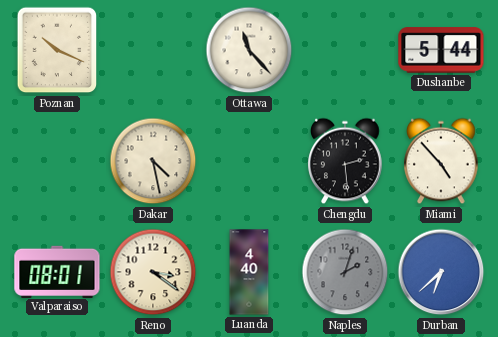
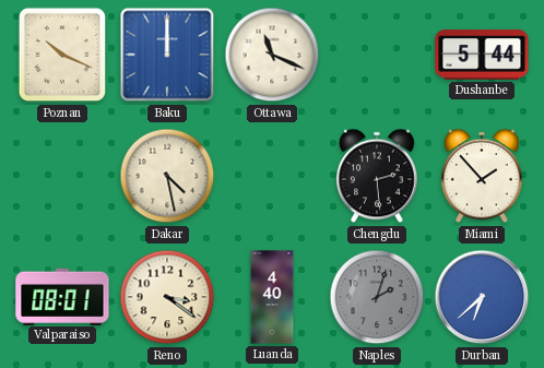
Baku: none -> 12:00
Ottawa: 11:23 -> 11:19
Miami: 4:53 -> 1:53
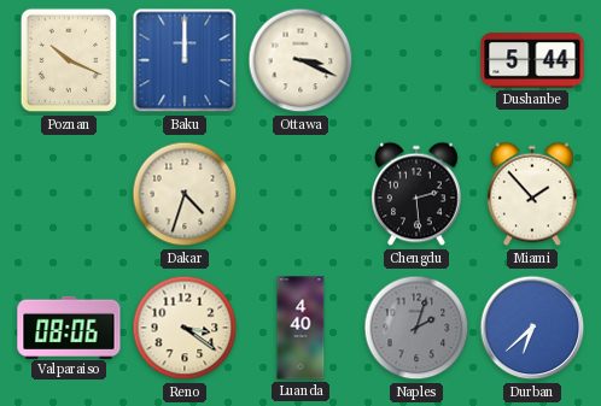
Ottawa: 11:19 -> 3:19
Dakar: 4:28 -> 4:33
Valparaiso: 08:01 -> 08:06
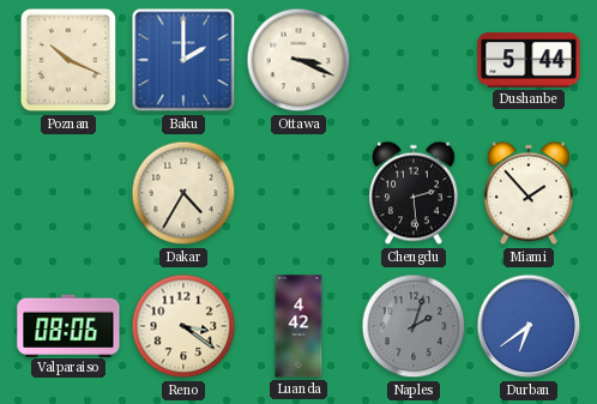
Baku: 12:00 -> 2:00
Dakar: 4:33 -> 4:35
Luanda: 4:40 -> 4:42
Durban: 6:38 -> 6:39
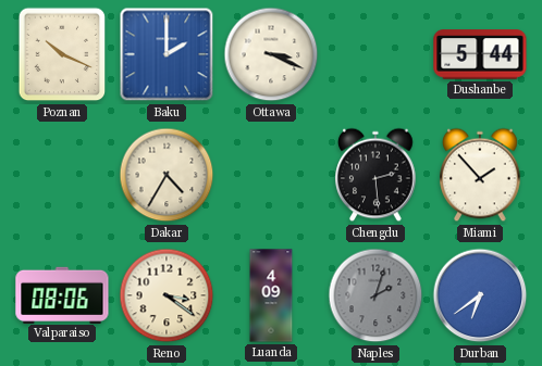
Luanda: 4:42 -> 4:09
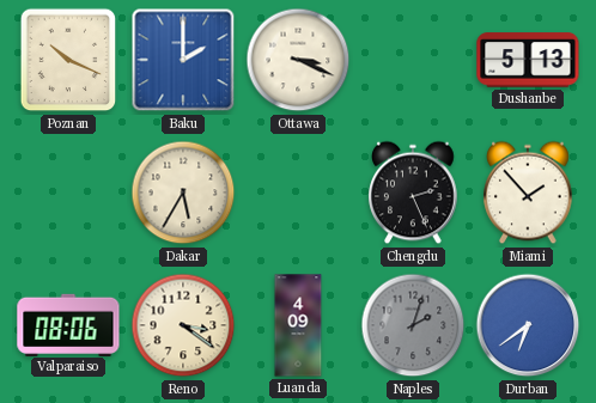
Dushanbe: 5:44 -> 5:13
Dakar: 4:35 -> 5:35
Chengdu: 2:29 -> 2:26
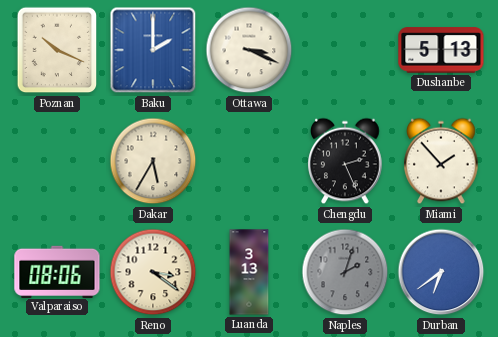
Luanda: 4:09 -> 3:13
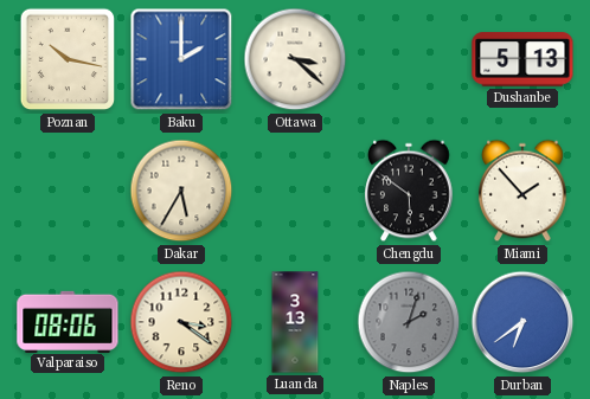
Poznan: 10:19 -> 10:17
Ottawa: 3:19 -> 3:22
Chengdu: 2:26 -> 5:51
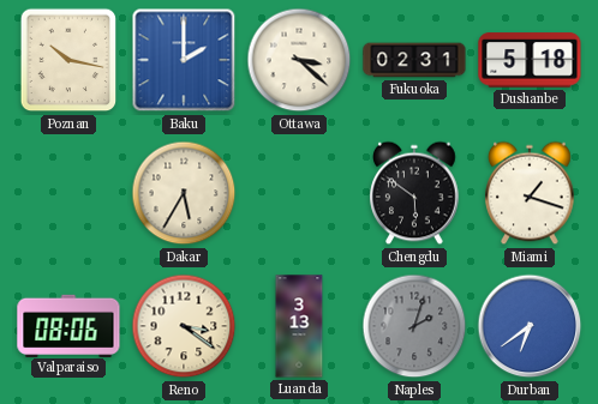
Fukuoka: none -> 02:31
Dushanbe: 5:13 -> 5:18
Miami: 1:53 -> 1:18
